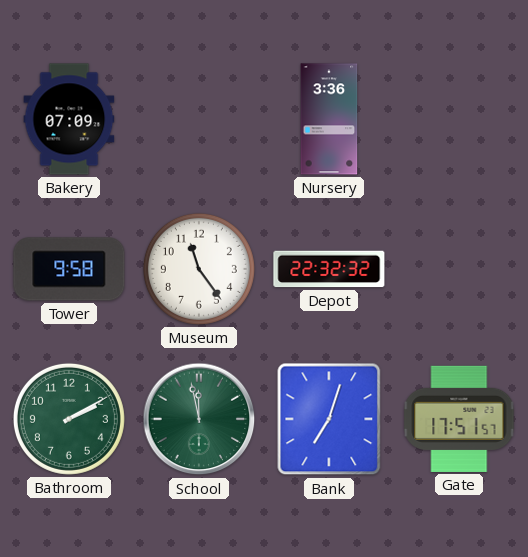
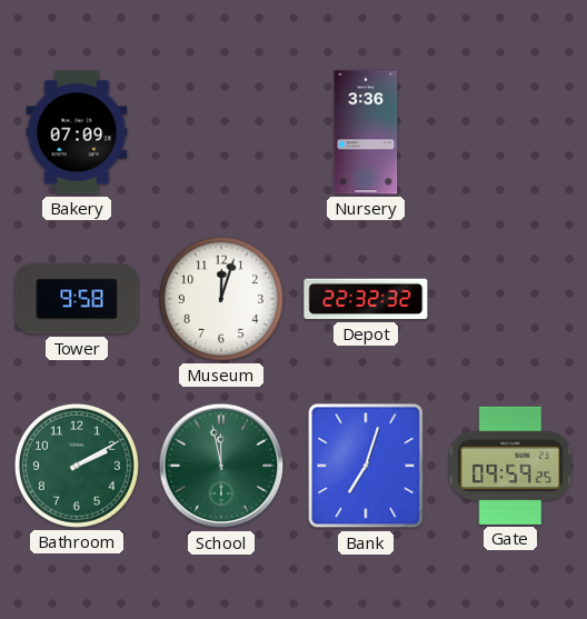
Museum: 11:24 -> 12:03
Gate: 17:51 -> 09:59
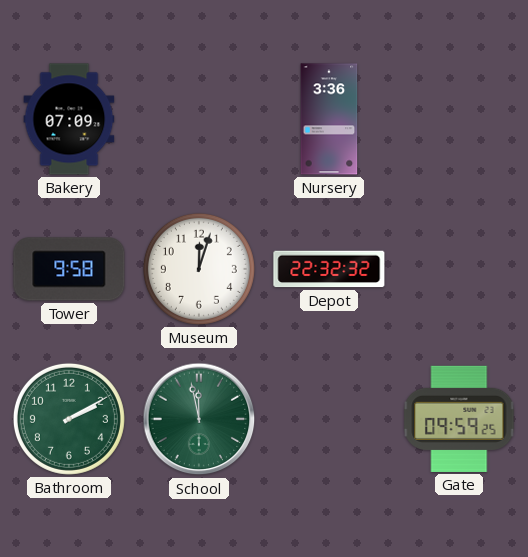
Bank: 7:03 -> none
